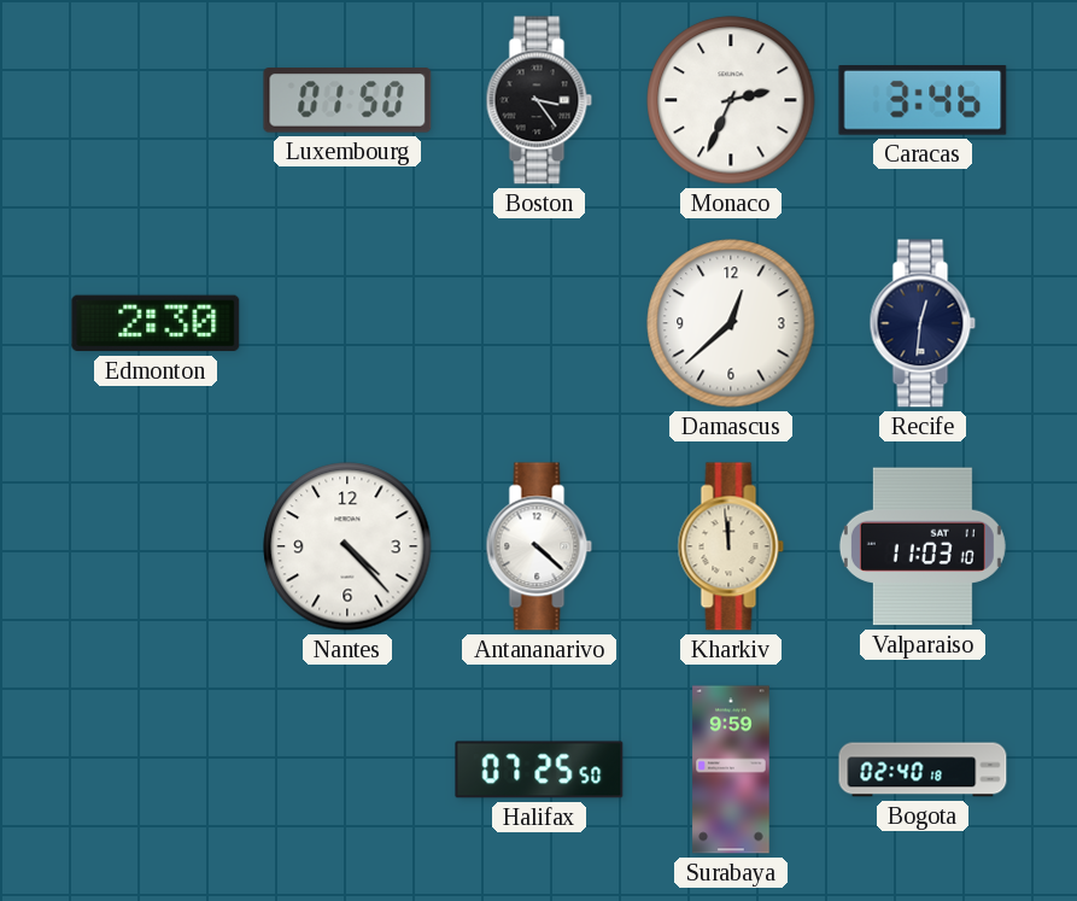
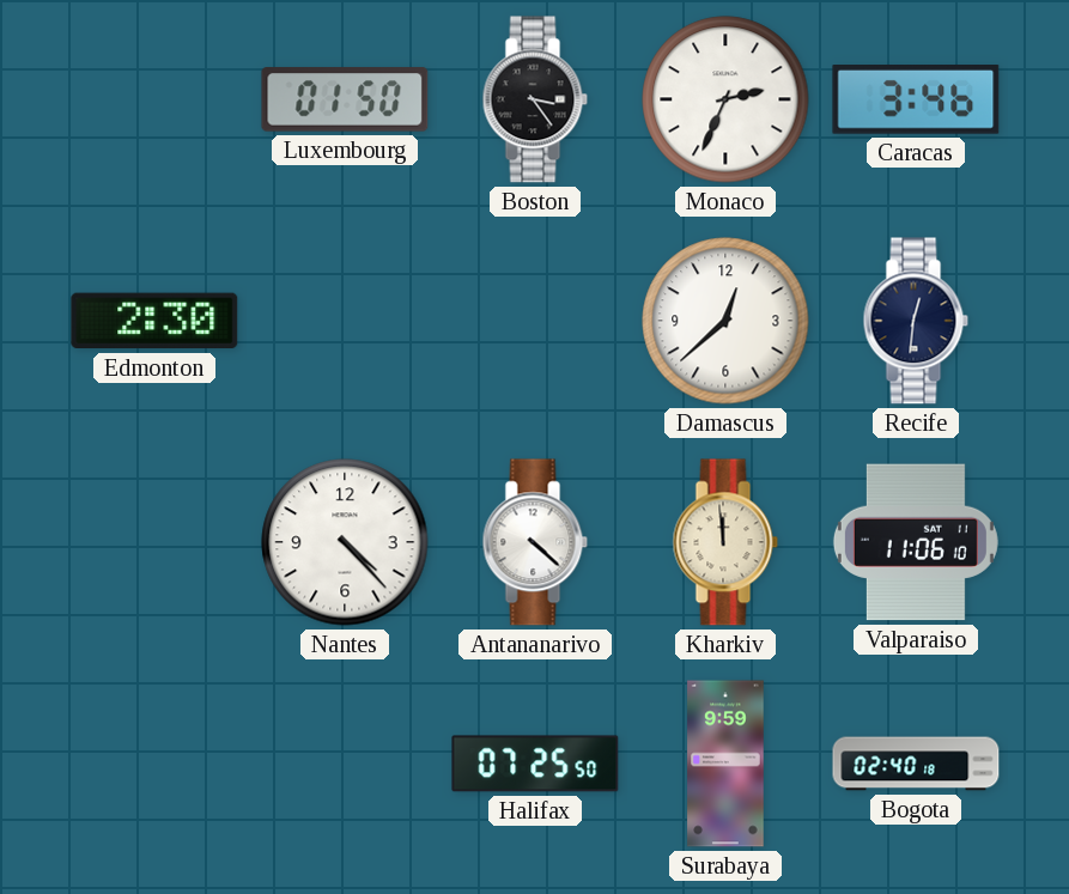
Valparaiso: 11:03 -> 11:06
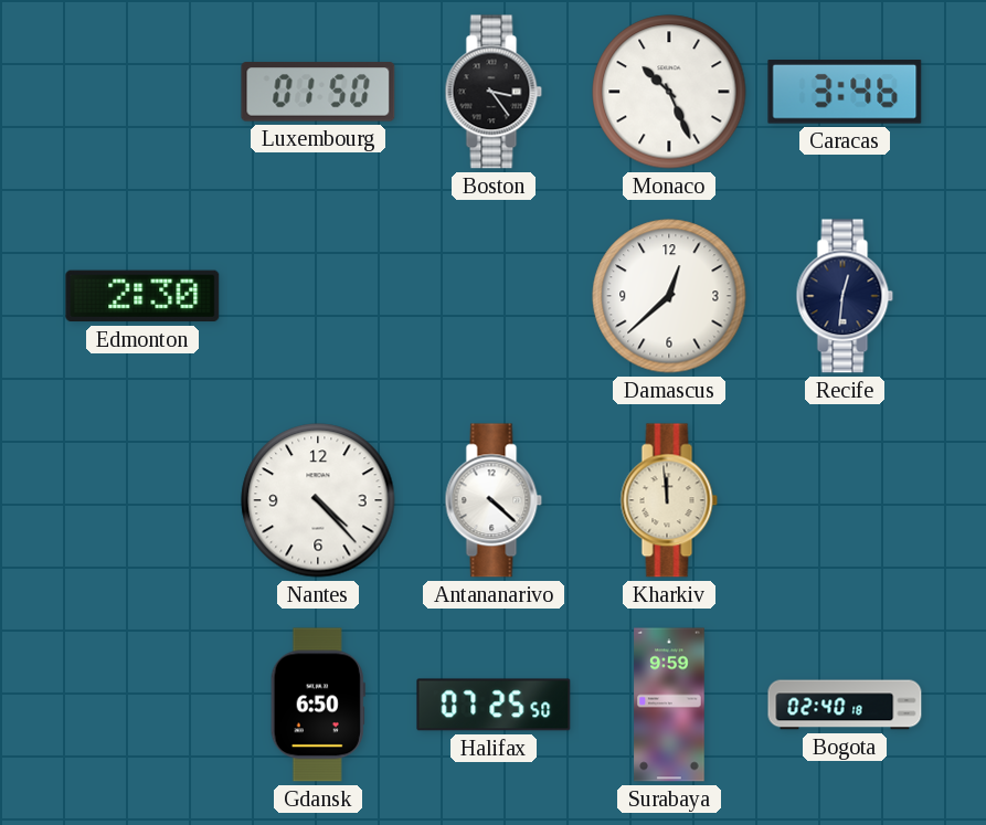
Monaco: 2:34 -> 10:26
Valparaiso: 11:06 -> none
Gdansk: none -> 6:50
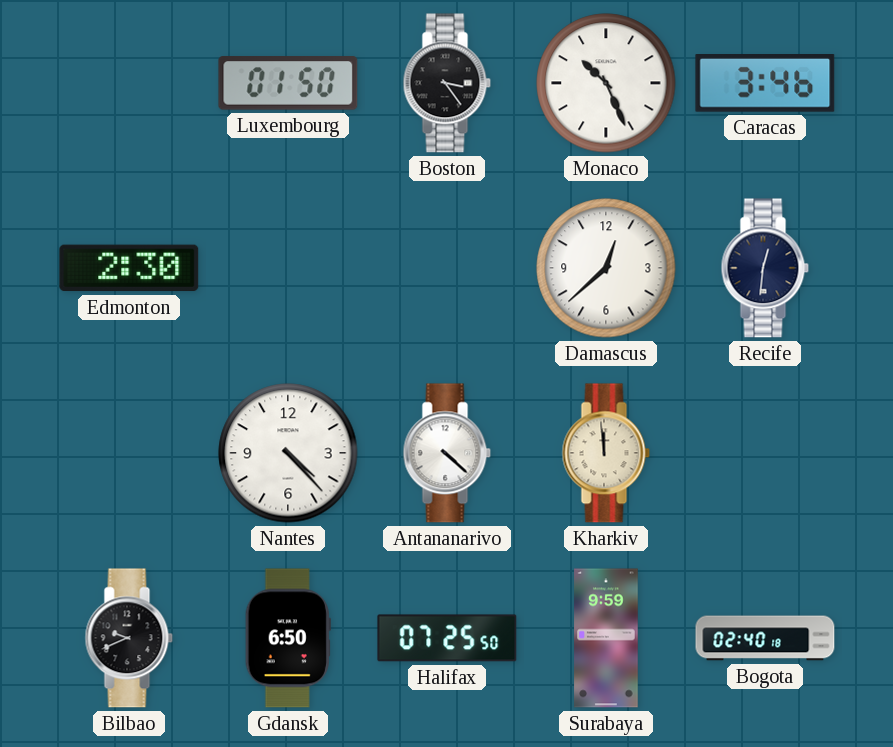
Bilbao: none -> 9:41
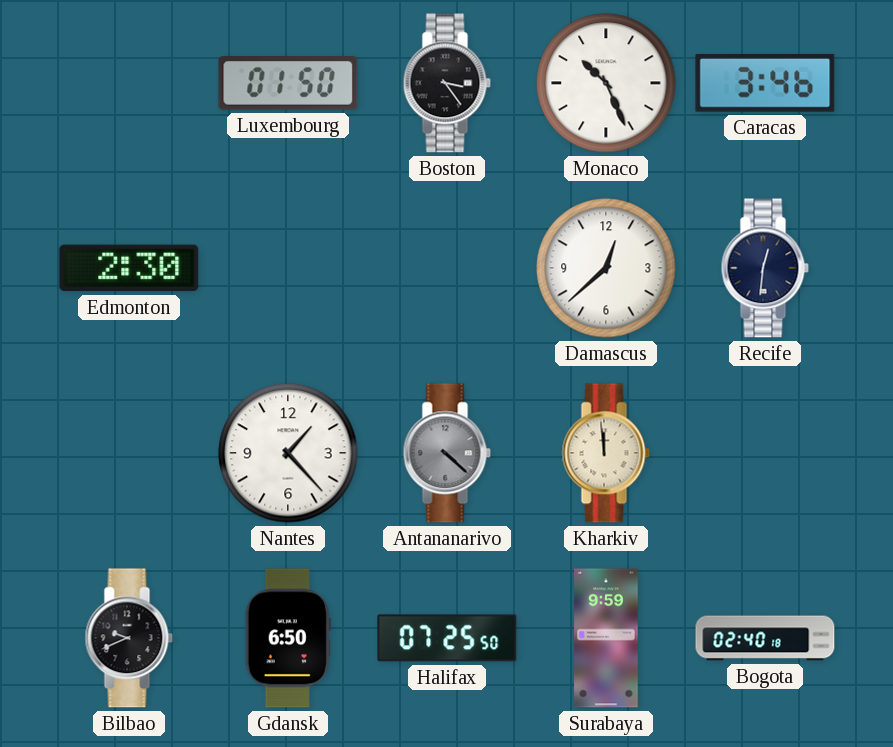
Nantes: 4:23 -> 1:23
Antananarivo dial: white -> grey
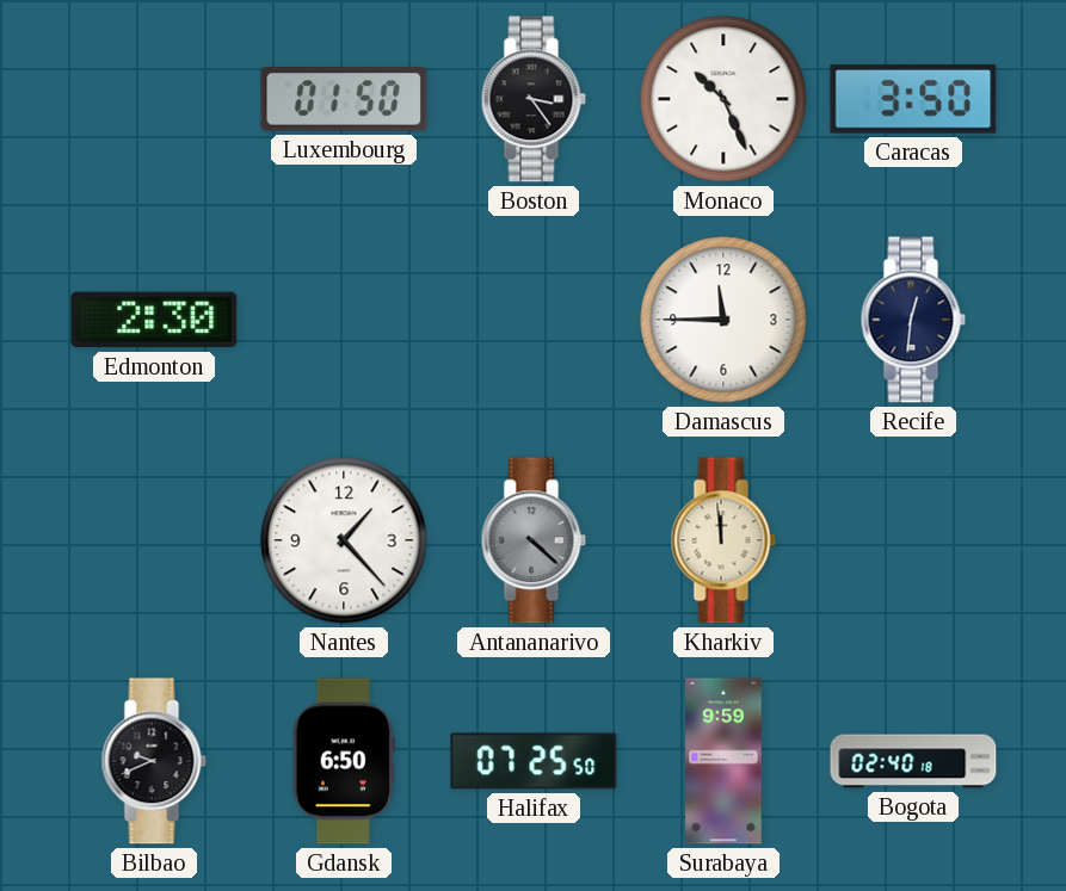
Caracas: 3:46 -> 3:50
Damascus: 12:38 -> 11:45
